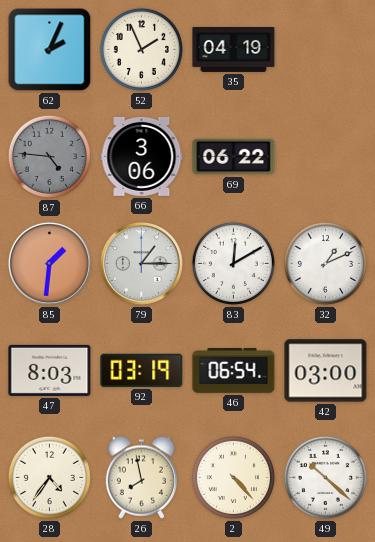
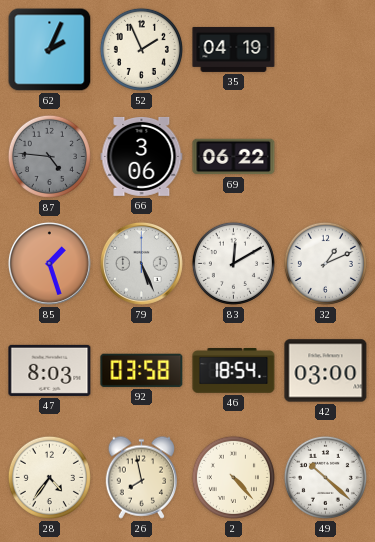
85: 1:31 -> 1:27
79: 1:15 -> 5:26
92: 03:19 -> 03:58
46: 06:54 -> 18:54
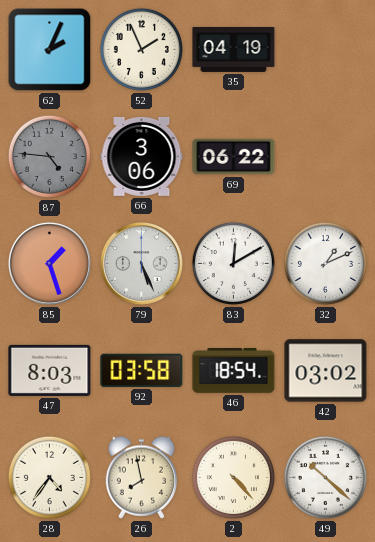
42: 03:00 -> 03:02
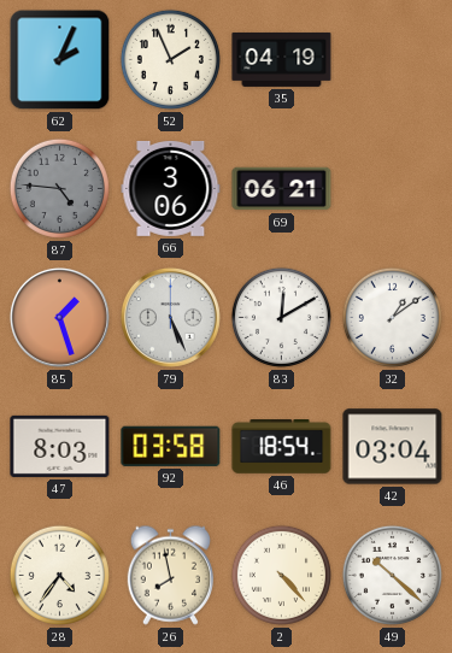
69: 06:22 -> 06:21
32: 1:11 -> 1:09
42: 03:02 -> 03:04
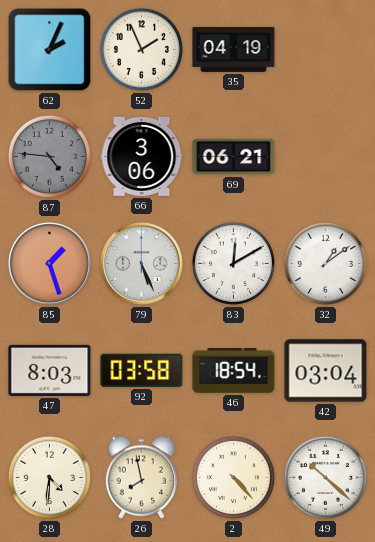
28: 4:36 -> 4:31
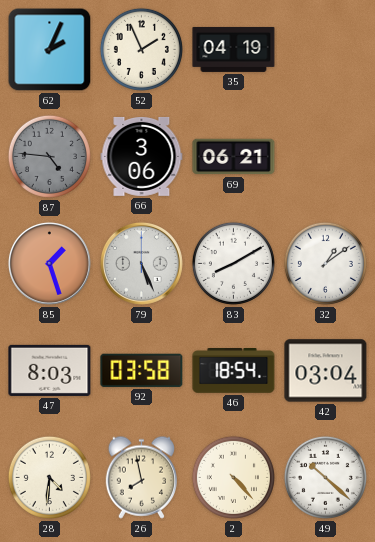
83: 12:10 -> 8:10
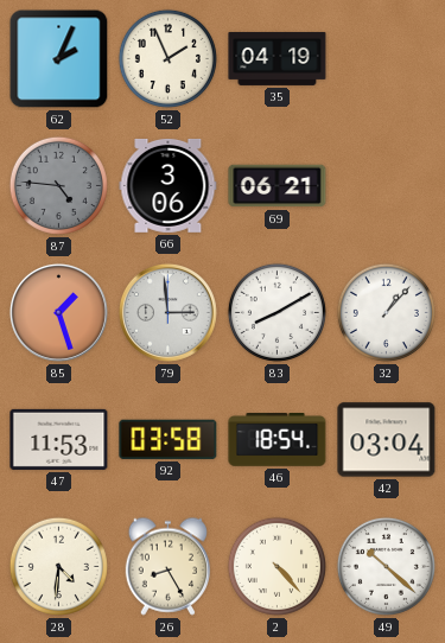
79: 5:26 -> 2:59
32: 1:09 -> 1:07
47: 8:03 -> 11:53
26: 7:58 -> 8:25
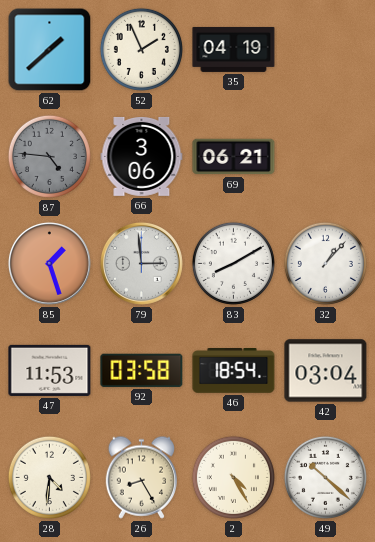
62: 2:04 -> 1:38
2: 4:23 -> 4:25
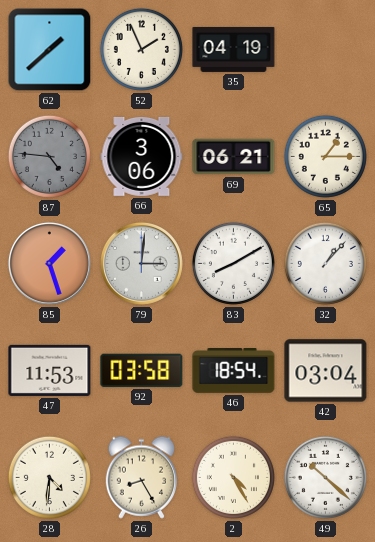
65: none -> 1:15
79: 2:59 -> 3:01
